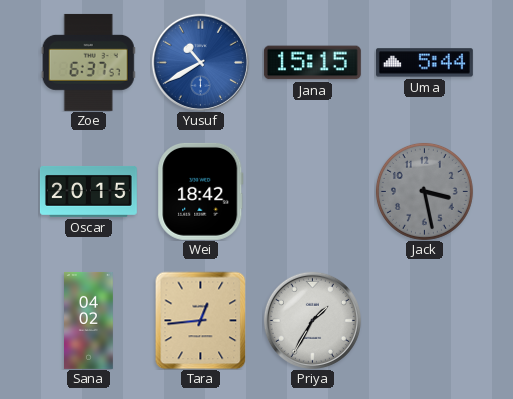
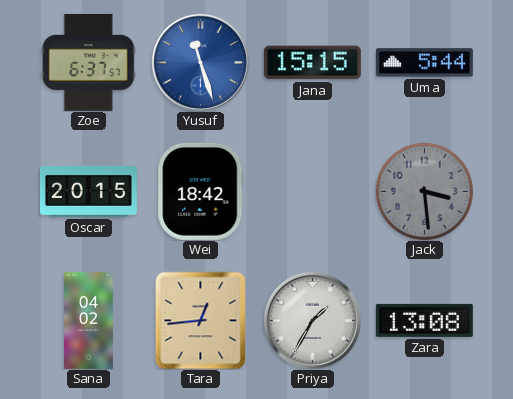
Yusuf: 10:40 -> 11:27
Jack: 3:28 -> 3:29
Zara: none -> 13:08
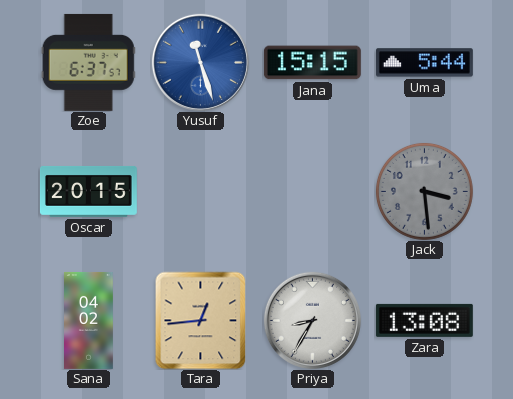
Wei: 18:42 -> none
Priya: 1:35 -> 8:35
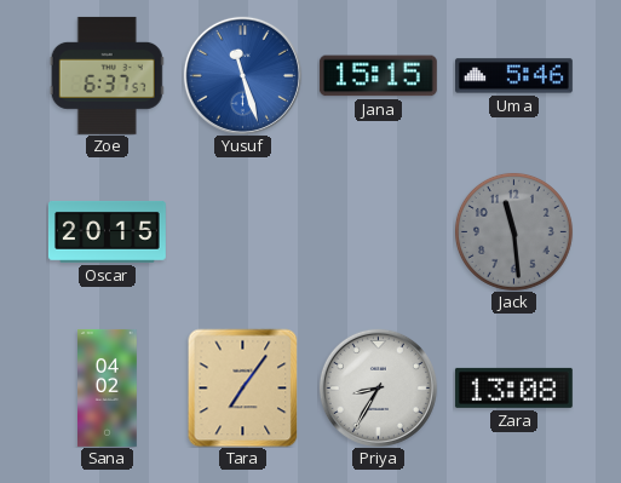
Uma: 5:44 -> 5:46
Jack: 3:29 -> 11:29
Tara: 12:44 -> 7:06
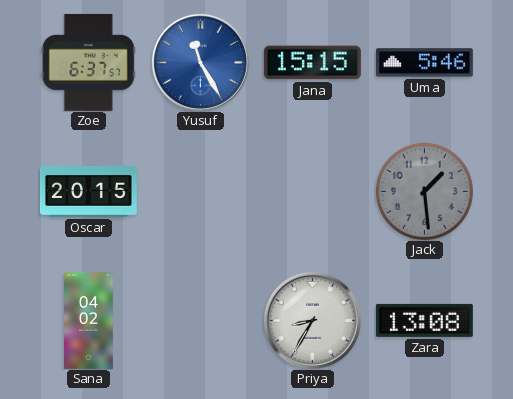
Yusuf: 11:27 -> 11:25
Jack: 11:29 -> 1:29
Tara: 7:06 -> none
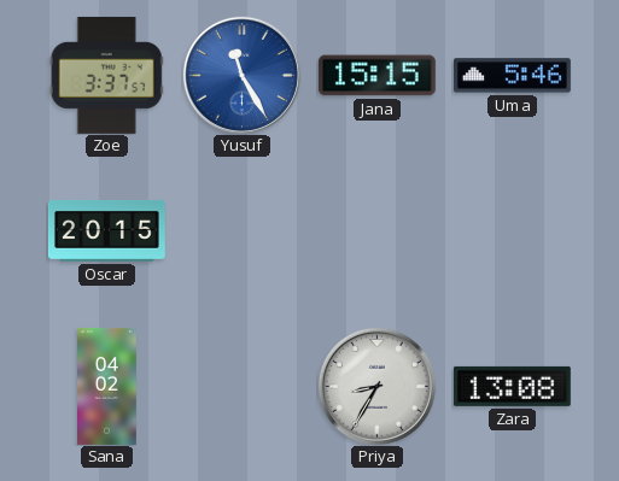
Zoe: 6:37 -> 3:37
Jack: 1:29 -> none
